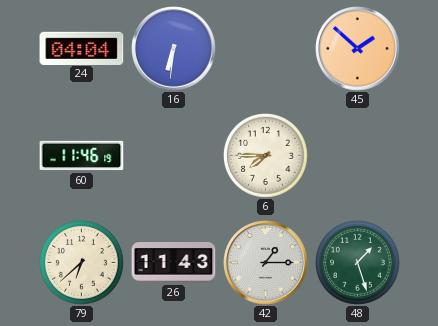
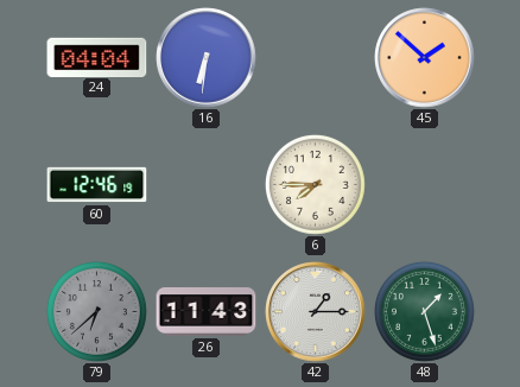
60: 11:46 -> 12:46
79 dial: cream -> grey
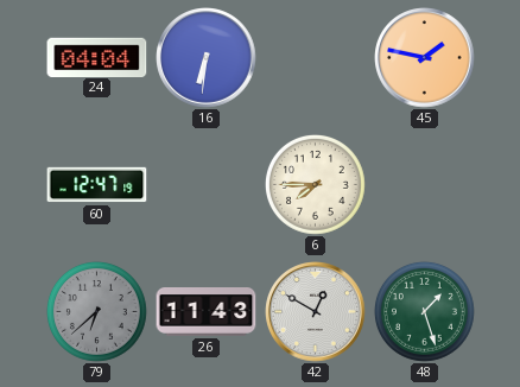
45: 1:52 -> 1:47
60: 12:46 -> 12:47
42: 1:15 -> 12:50
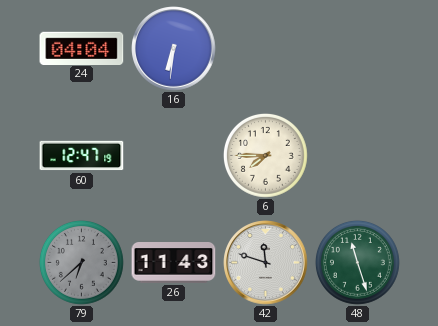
45: 1:47 -> none
42: 12:50 -> 11:48
48: 1:27 -> 11:27
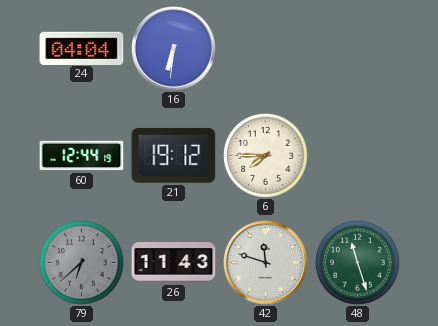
60: 12:47 -> 12:44
21: none -> 19:12
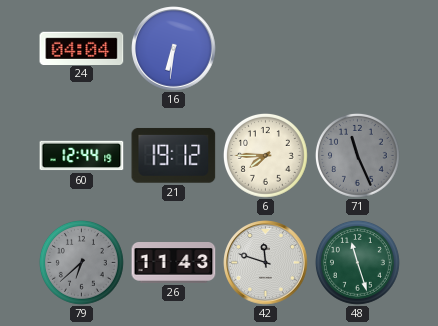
71: none -> 11:26
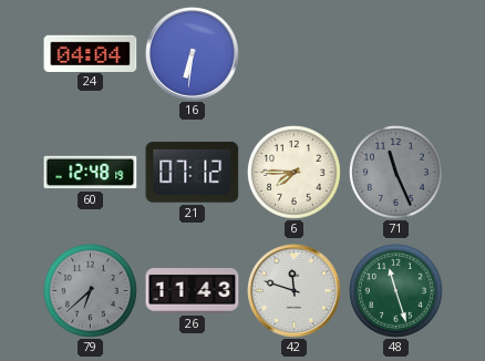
60: 12:44 -> 12:48
21: 19:12 -> 07:12
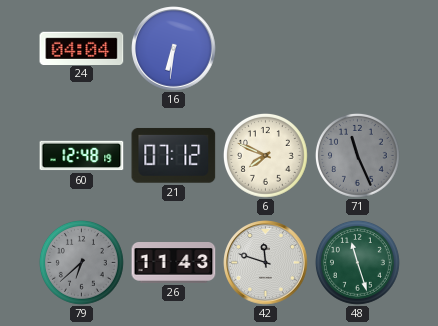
6: 7:45 -> 7:49
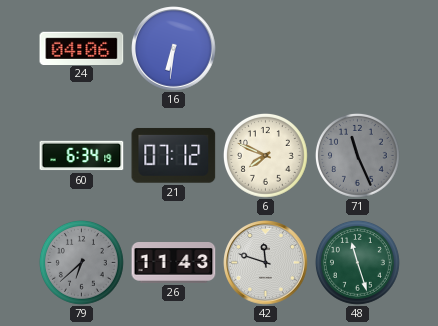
24: 04:04 -> 04:06
60: 12:48 -> 6:34
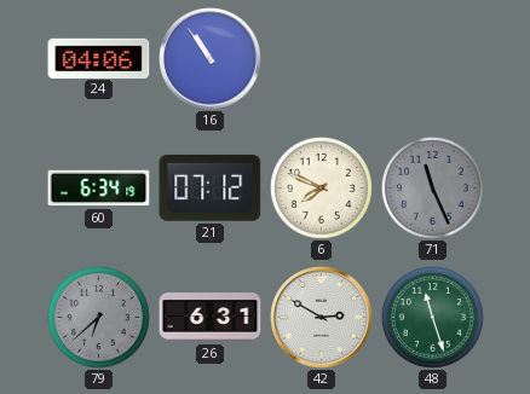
16: 6:31 -> 10:54
26: 11:43 -> 6:31
42: 11:48 -> 2:50
